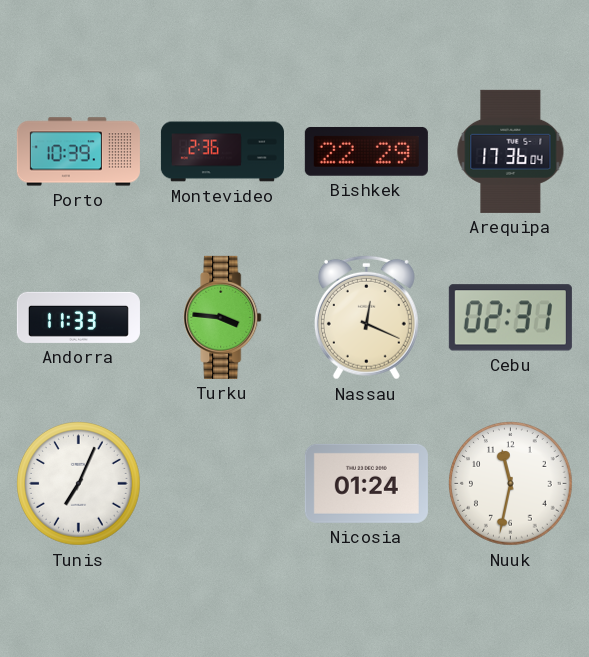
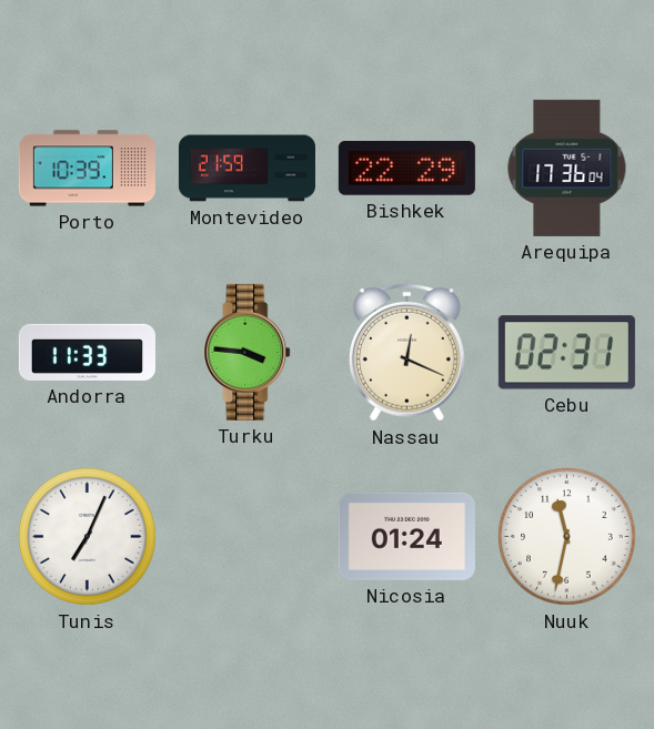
Montevideo: 2:36 -> 21:59
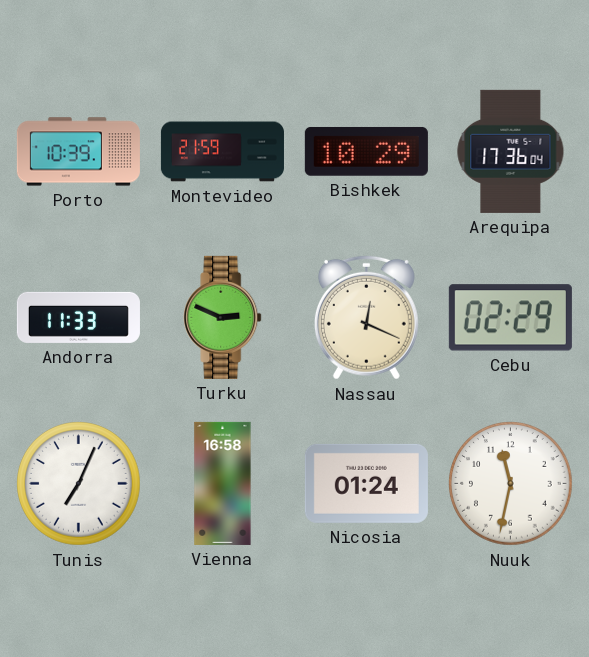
Bishkek: 22:29 -> 10:29
Turku: 3:46 -> 2:49
Cebu: 02:31 -> 02:29
Vienna: none -> 16:58
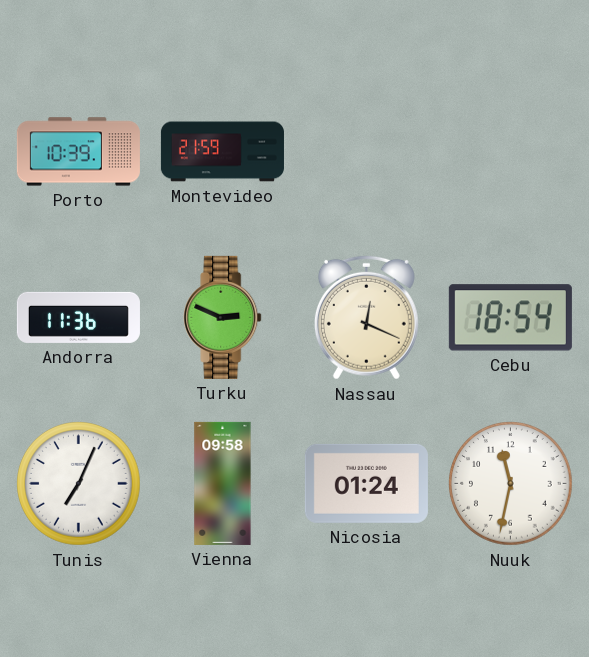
Bishkek: 10:29 -> none
Arequipa: 17:36 -> none
Andorra: 11:33 -> 11:36
Cebu: 02:29 -> 18:54
Vienna: 16:58 -> 09:58
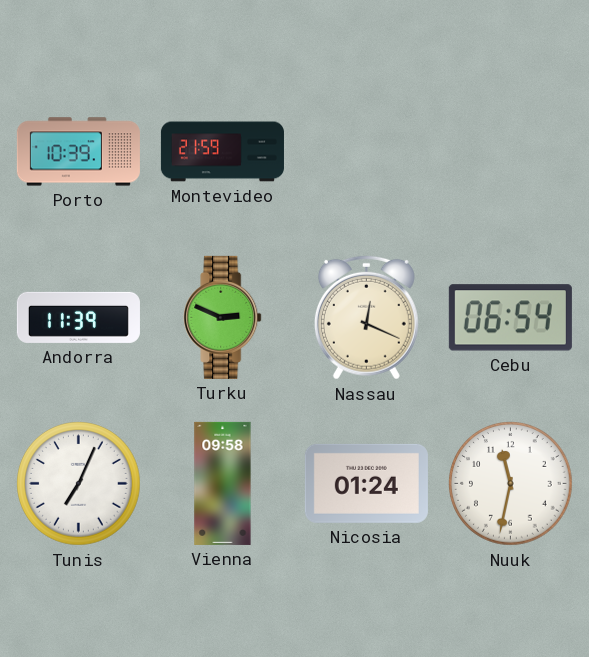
Andorra: 11:36 -> 11:39
Cebu: 18:54 -> 06:54
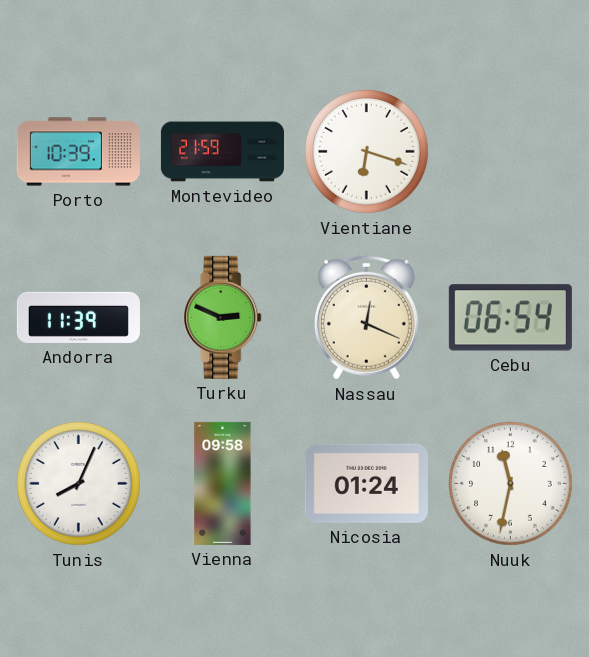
Vientiane: none -> 6:18
Tunis: 7:04 -> 8:04
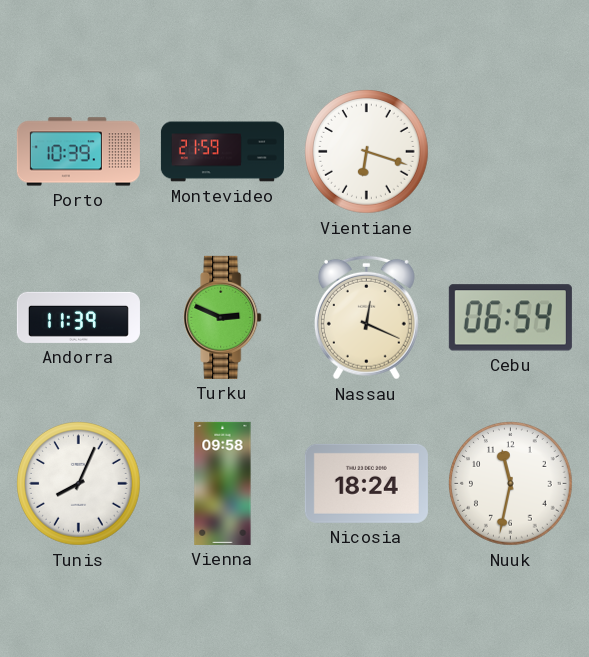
Nicosia: 01:24 -> 18:24
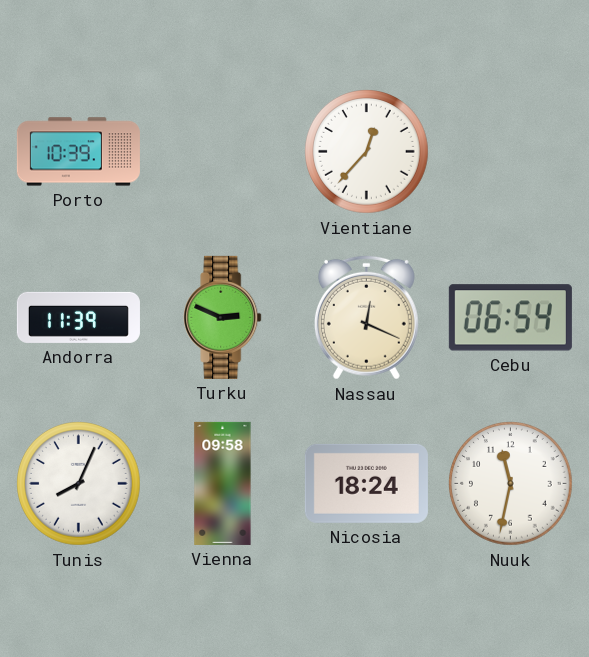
Montevideo: 21:59 -> none
Vientiane: 6:18 -> 12:37
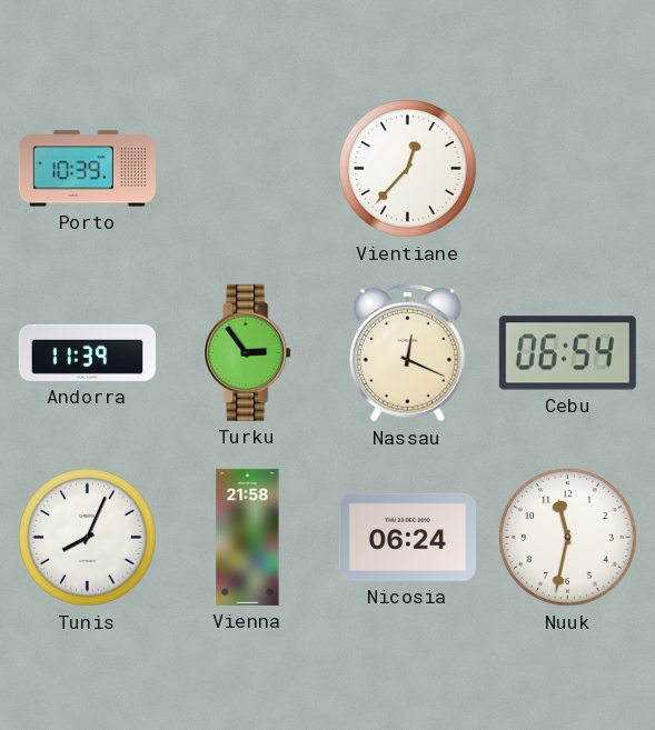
Turku: 2:49 -> 2:54
Vienna: 09:58 -> 21:58
Nicosia: 18:24 -> 06:24
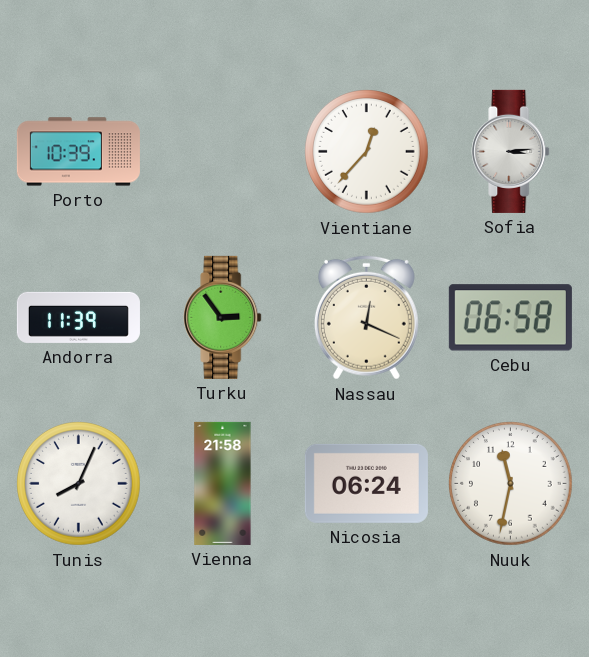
Sofia: none -> 3:14
Cebu: 06:54 -> 06:58
